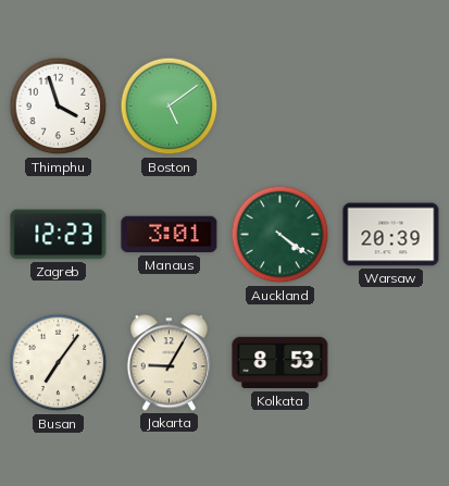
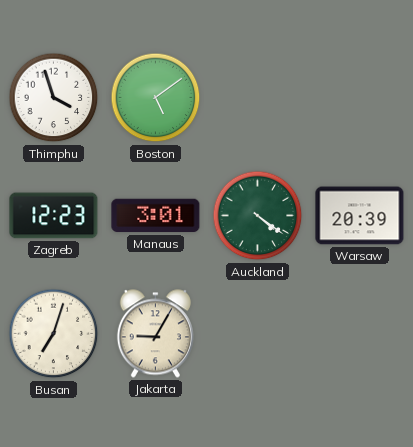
Busan: 7:06 -> 7:03
Kolkata: 8:53 -> none
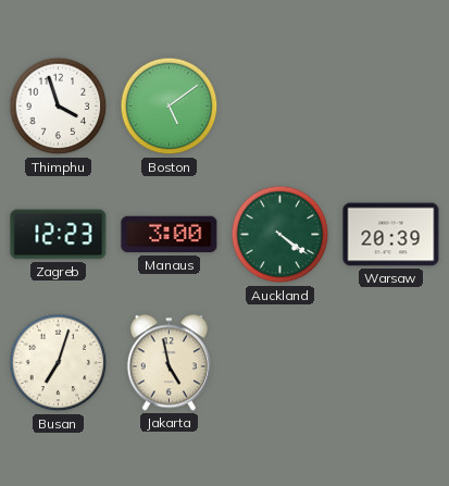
Manaus: 3:01 -> 3:00
Jakarta: 9:05 -> 4:58
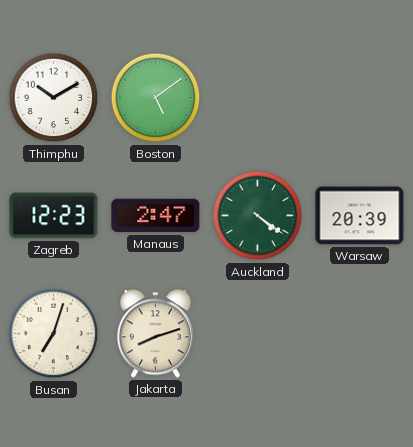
Thimphu: 3:57 -> 10:10
Manaus: 3:00 -> 2:47
Jakarta: 4:58 -> 8:12
